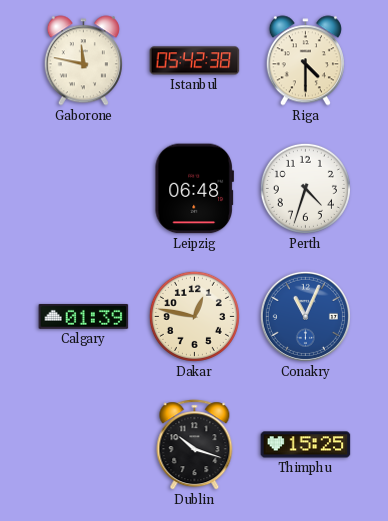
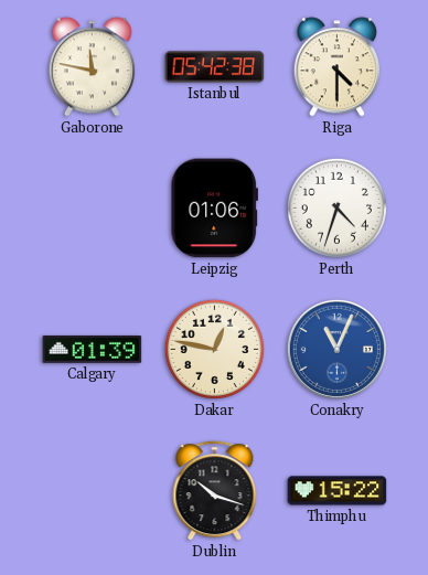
Leipzig: 06:48 -> 01:06
Thimphu: 15:25 -> 15:22
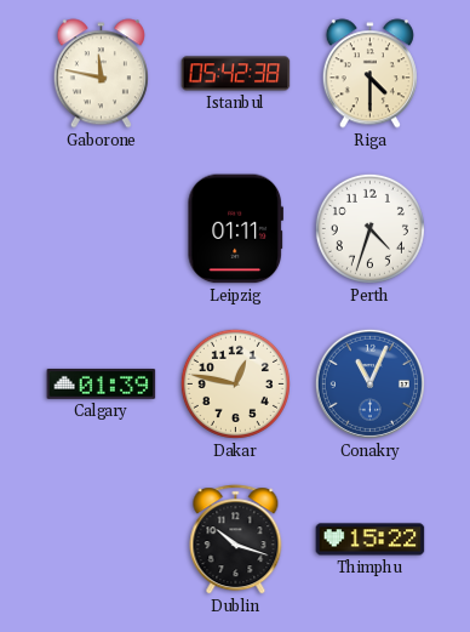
Leipzig: 01:06 -> 01:11
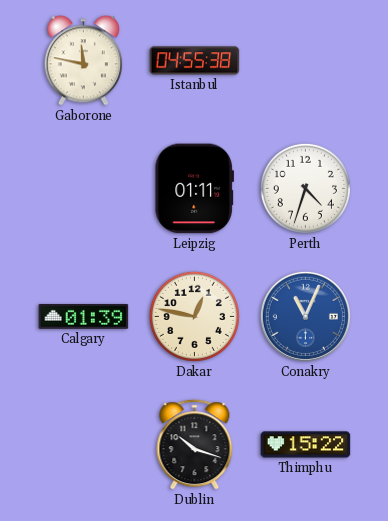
Istanbul: 05:42 -> 04:55
Riga: 4:30 -> none
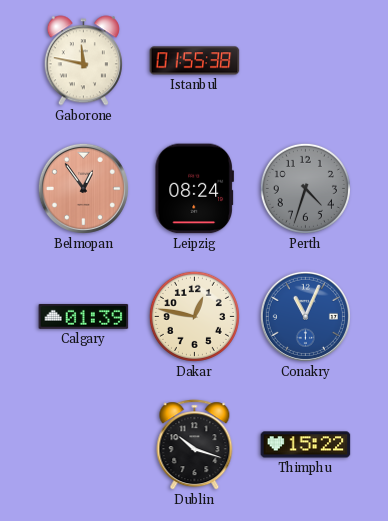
Istanbul: 04:55 -> 01:55
Belmopan: none -> 12:54
Leipzig: 01:11 -> 08:24
Perth dial: white -> grey
